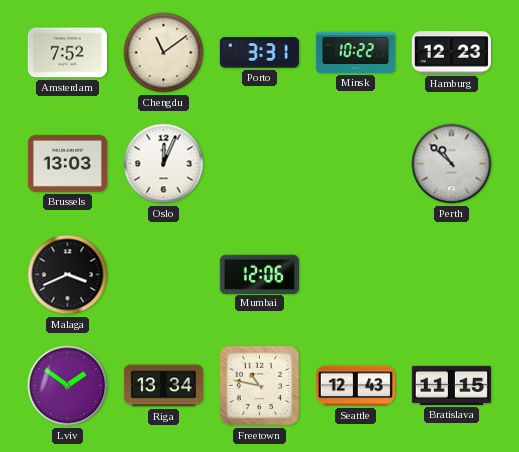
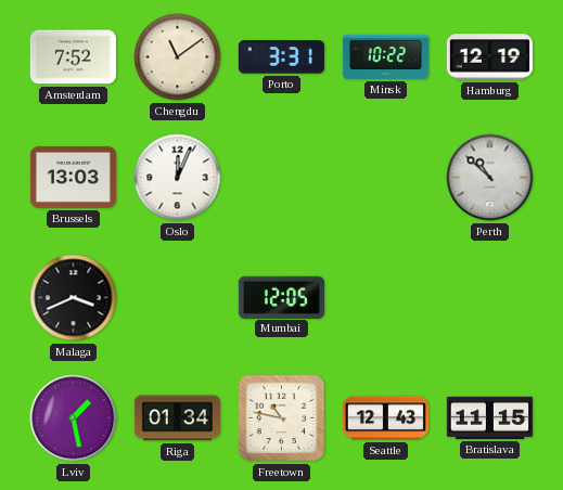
Hamburg: 12:23 -> 12:19
Mumbai: 12:06 -> 12:05
Lviv: 1:51 -> 1:28
Riga: 13:34 -> 01:34
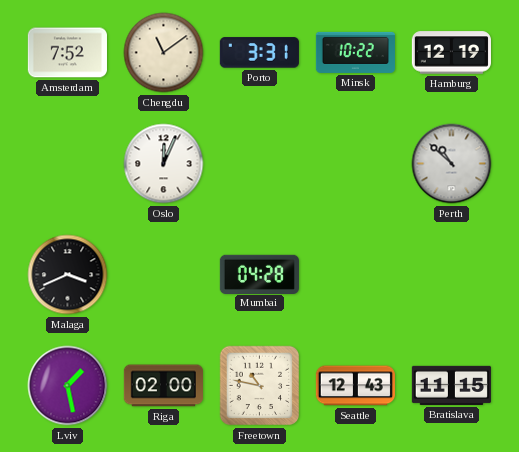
Brussels: 13:03 -> none
Mumbai: 12:05 -> 04:28
Riga: 01:34 -> 02:00
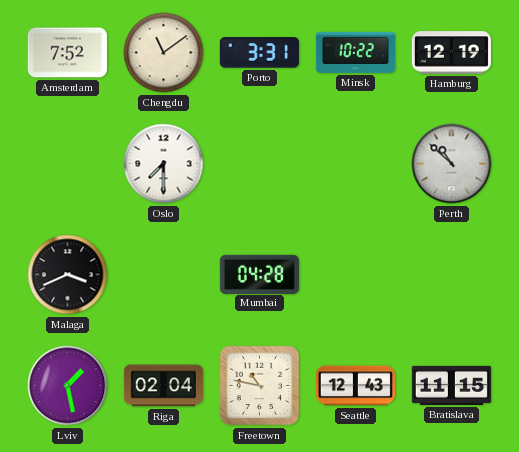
Oslo: 12:04 -> 7:30
Riga: 02:00 -> 02:04
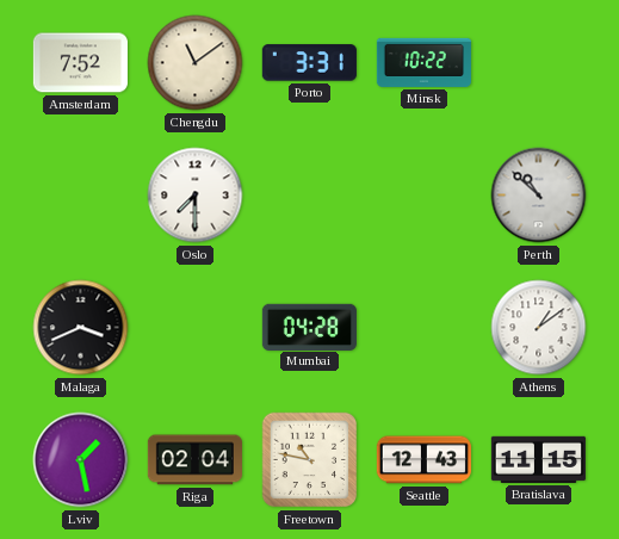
Hamburg: 12:19 -> none
Athens: none -> 1:09
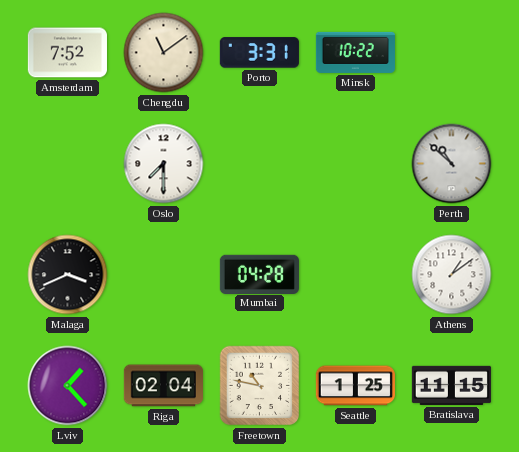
Lviv: 1:28 -> 1:23
Seattle: 12:43 -> 1:25
